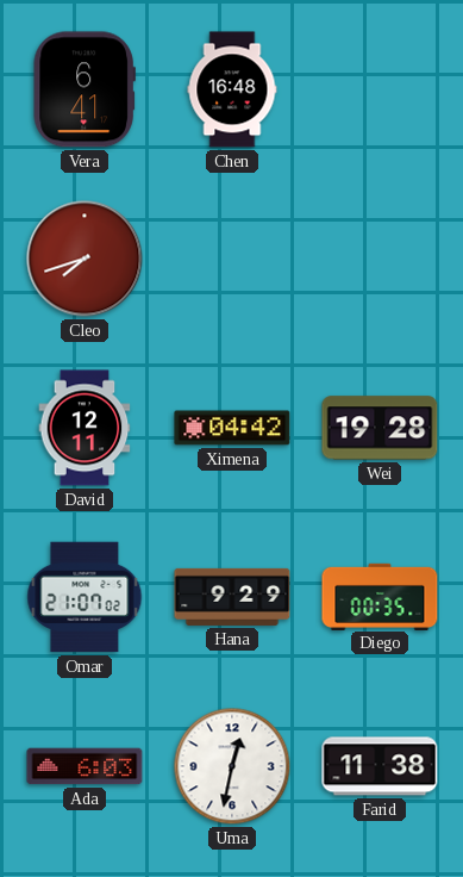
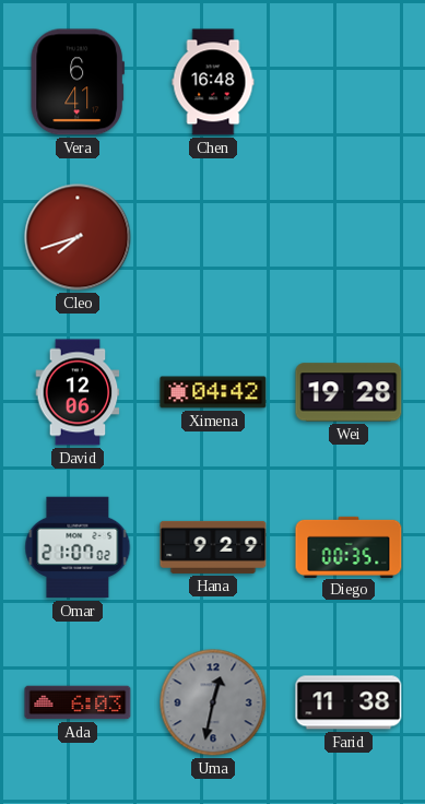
David: 12:11 -> 12:06
Uma dial: white -> grey
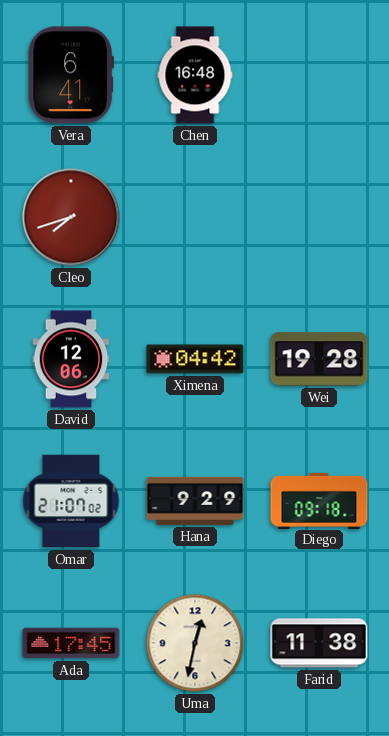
Diego: 00:35 -> 09:18
Ada: 6:03 -> 17:45
Uma dial: grey -> cream
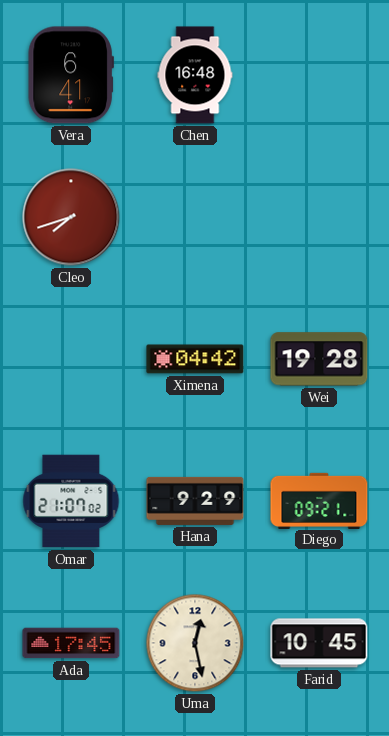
David: 12:06 -> none
Diego: 09:18 -> 09:21
Uma: 12:32 -> 12:28
Farid: 11:38 -> 10:45
